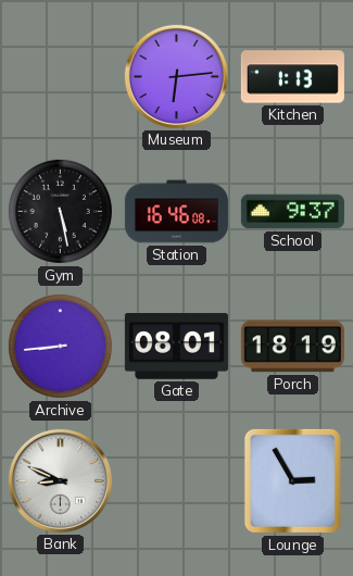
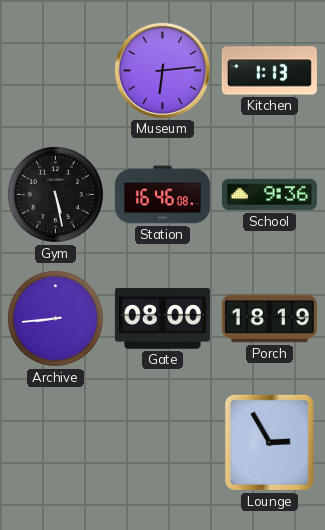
School: 9:37 -> 9:36
Gate: 08:01 -> 08:00
Bank: 8:49 -> none
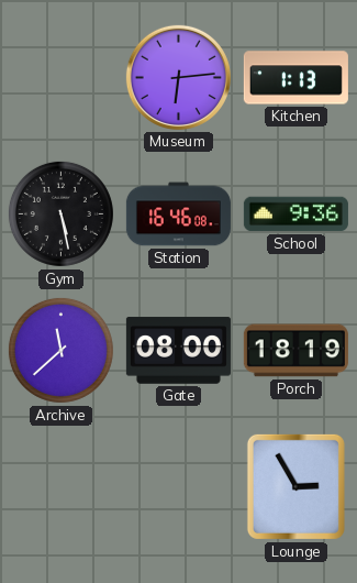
Archive: 8:44 -> 11:38
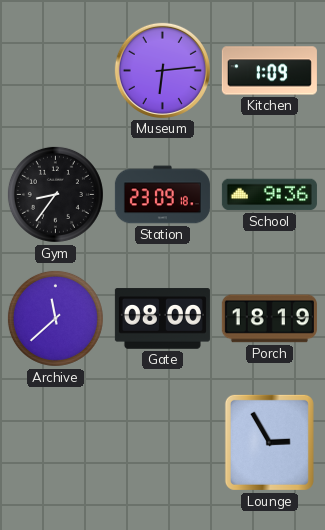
Kitchen: 1:13 -> 1:09
Gym: 5:28 -> 8:36
Station: 16:46 -> 23:09
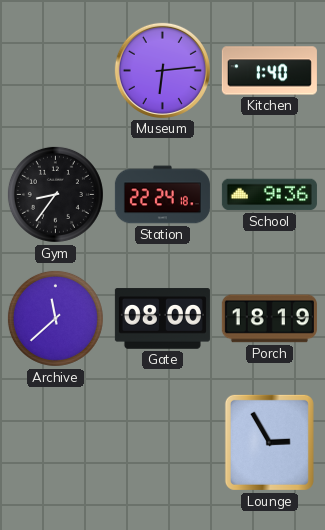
Kitchen: 1:09 -> 1:40
Station: 23:09 -> 22:24
